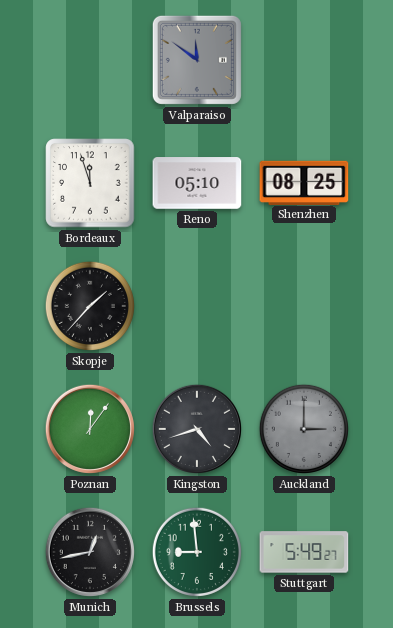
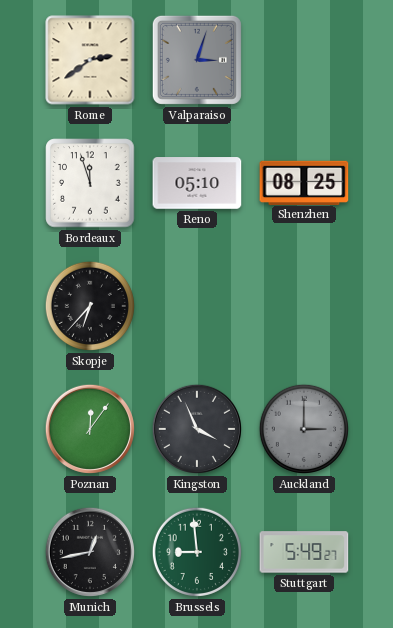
Rome: none -> 2:39
Valparaiso: 11:51 -> 3:03
Skopje: 1:37 -> 6:37
Kingston: 4:42 -> 3:56
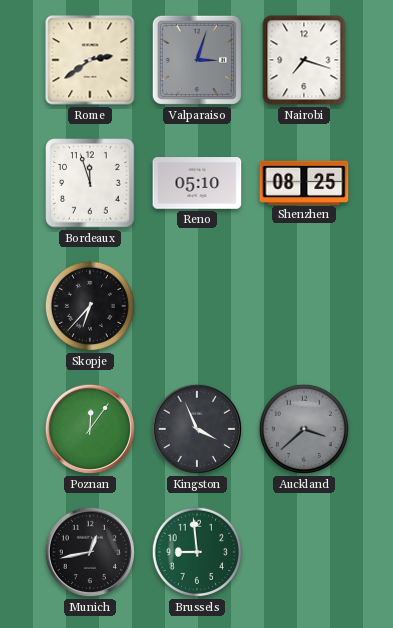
Nairobi: none -> 7:18
Auckland: 3:00 -> 3:38
Stuttgart: 5:49 -> none
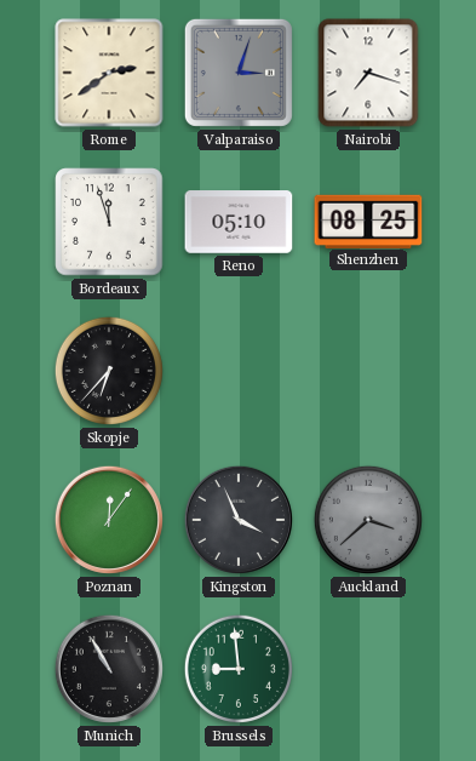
Munich: 12:43 -> 10:55
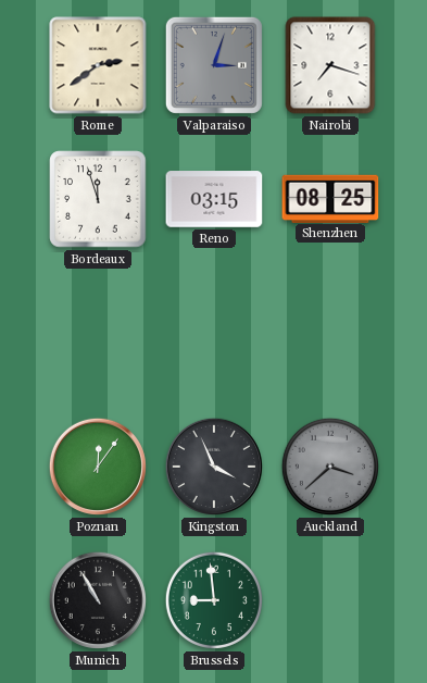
Reno: 05:10 -> 03:15
Skopje: 6:37 -> none
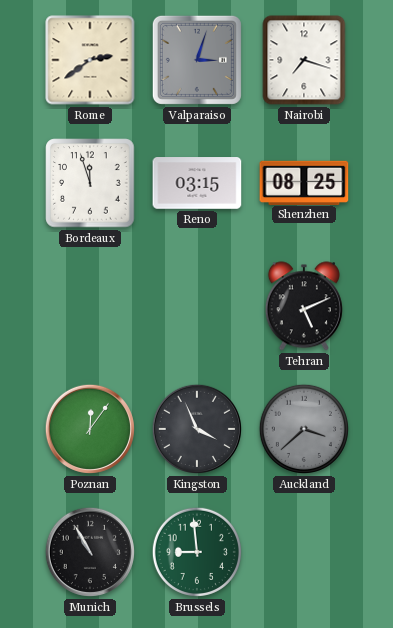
Tehran: none -> 5:11
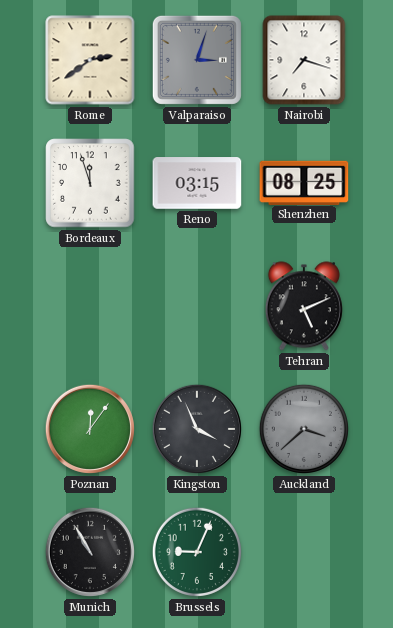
Brussels: 8:59 -> 9:04
